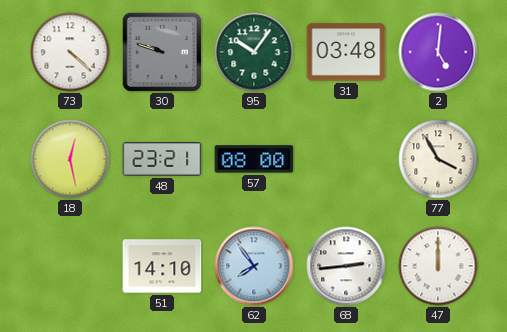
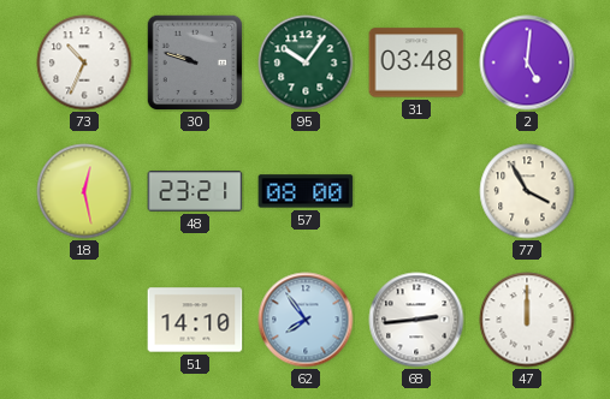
73: 4:22 -> 10:34
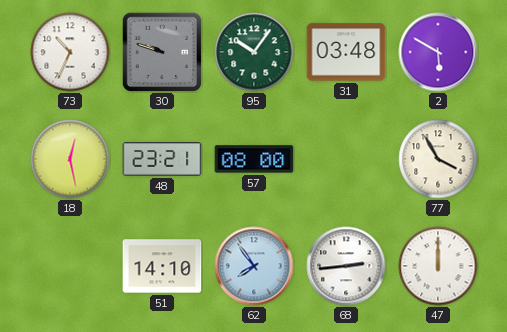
2: 5:01 -> 5:50
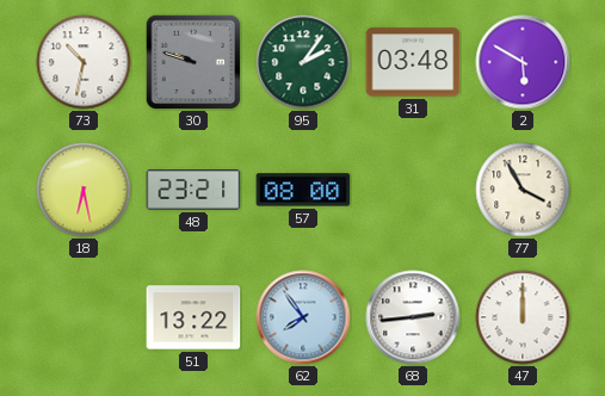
73: 10:34 -> 10:32
95: 10:06 -> 2:06
18: 12:28 -> 6:28
51: 14:10 -> 13:22
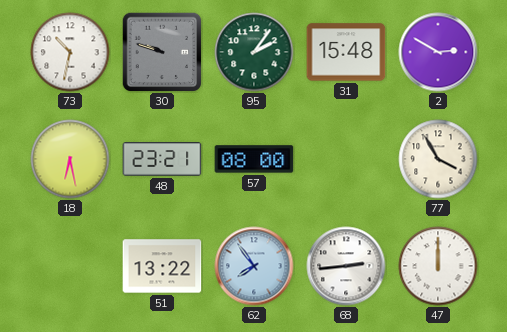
31: 03:48 -> 15:48
2: 5:50 -> 2:50
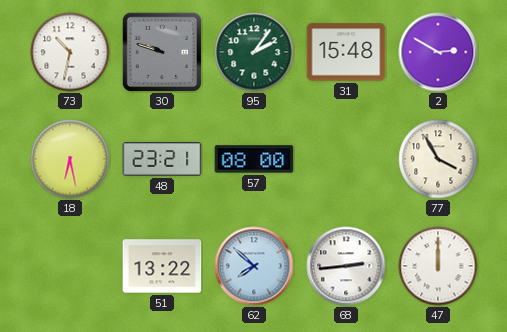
62: 7:54 -> 7:52
